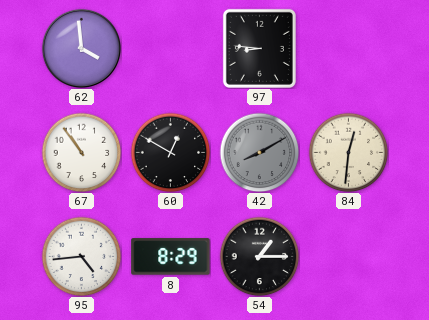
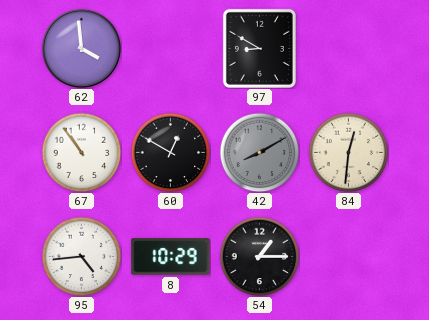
97: 8:46 -> 8:50
8: 8:29 -> 10:29
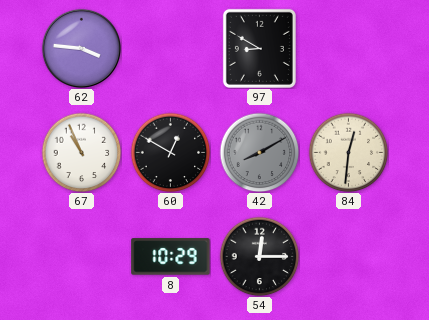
62: 3:59 -> 3:46
67: 10:54 -> 10:56
95: 4:44 -> none
54: 1:15 -> 12:15
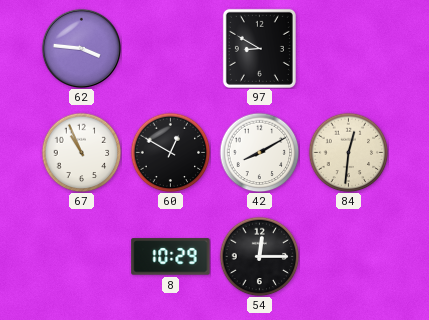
42 dial: grey -> white
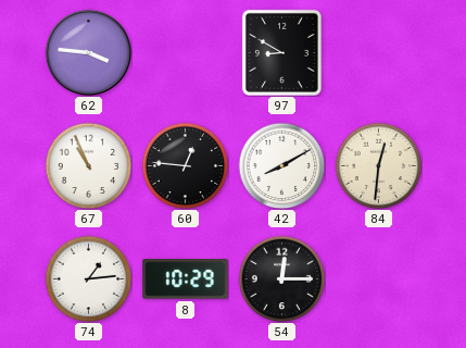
60: 12:50 -> 12:46
74: none -> 1:14
